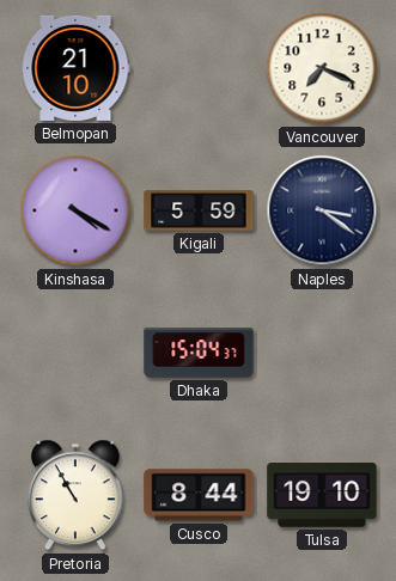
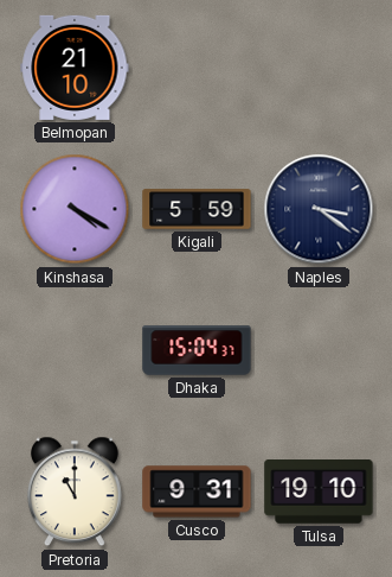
Vancouver: 7:19 -> none
Pretoria: 10:55 -> 11:00
Cusco: 8:44 -> 9:31
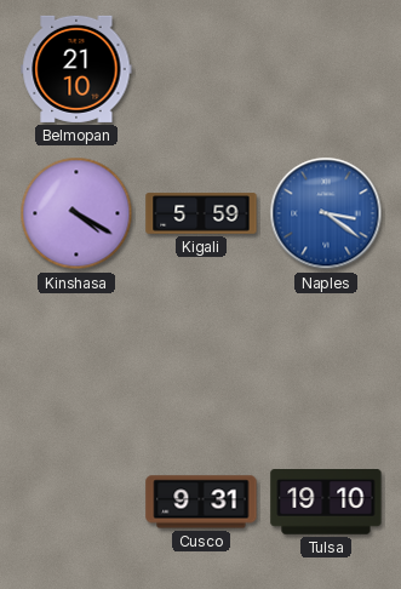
Naples dial: navy -> blue
Dhaka: 15:04 -> none
Pretoria: 11:00 -> none
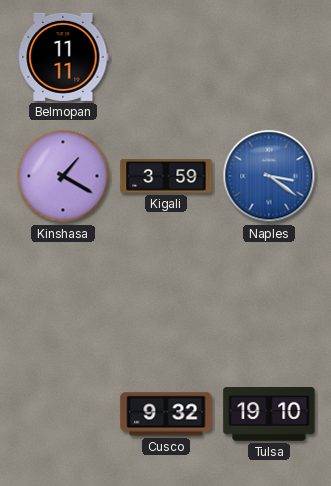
Belmopan: 21:10 -> 11:11
Kinshasa: 4:20 -> 1:20
Kigali: 5:59 -> 3:59
Cusco: 9:31 -> 9:32
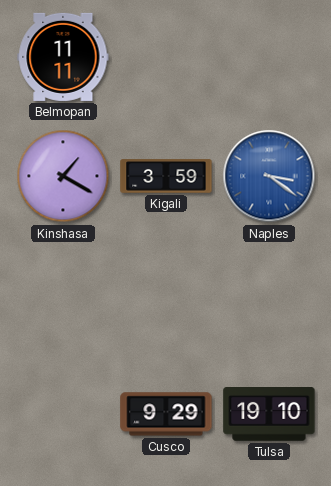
Cusco: 9:32 -> 9:29
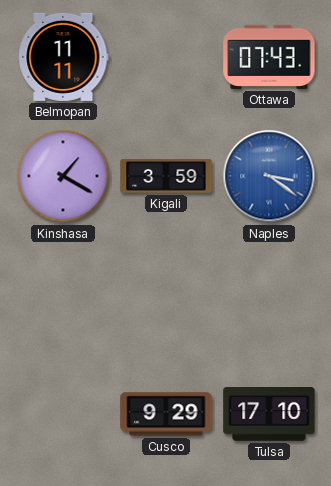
Ottawa: none -> 07:43
Tulsa: 19:10 -> 17:10
